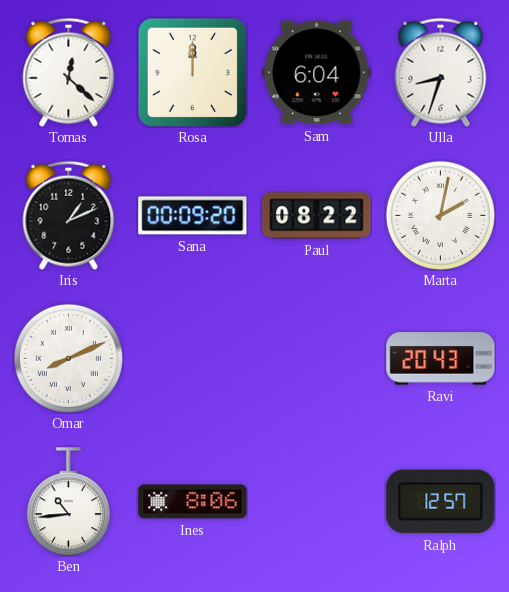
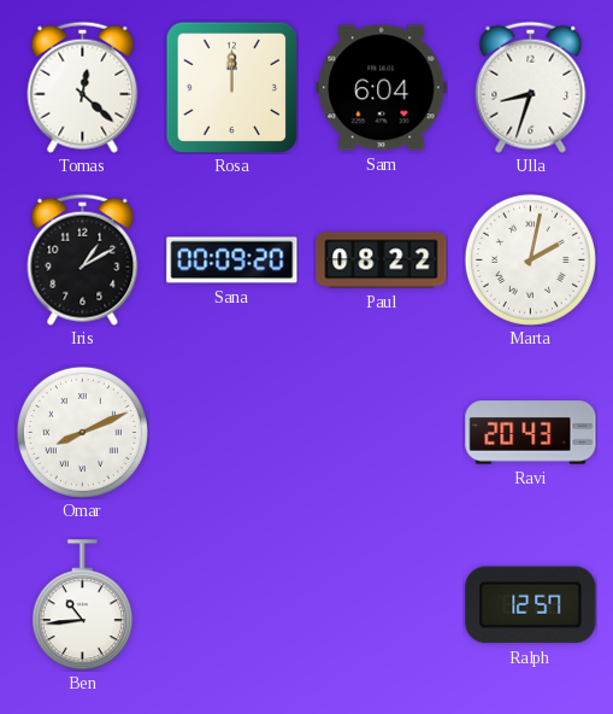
Iris: 1:11 -> 1:10
Ines: 8:06 -> none
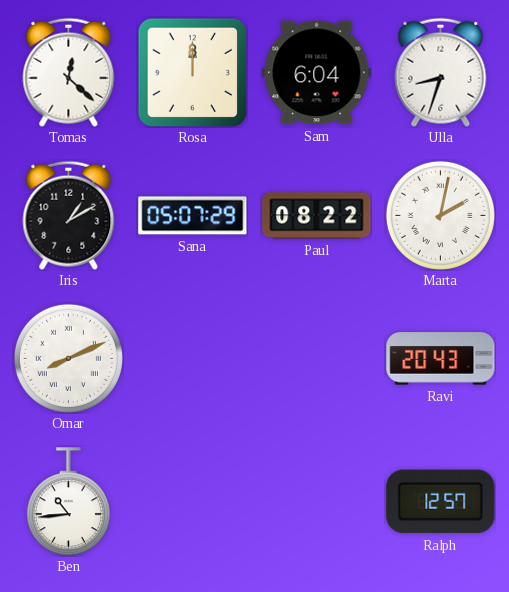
Sana: 00:09 -> 05:07
